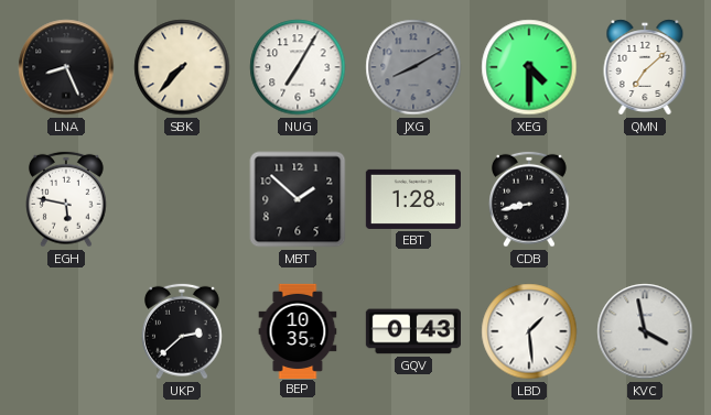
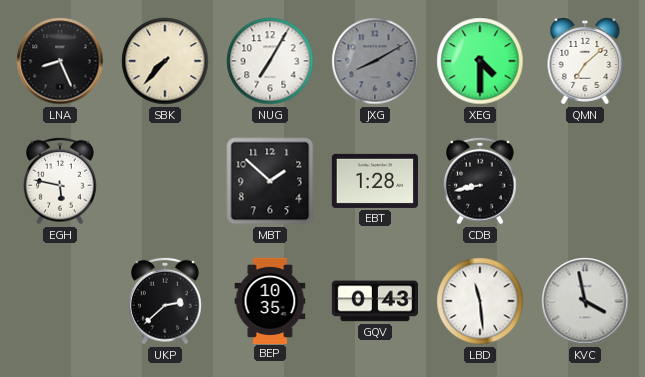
LBD: 1:29 -> 11:29
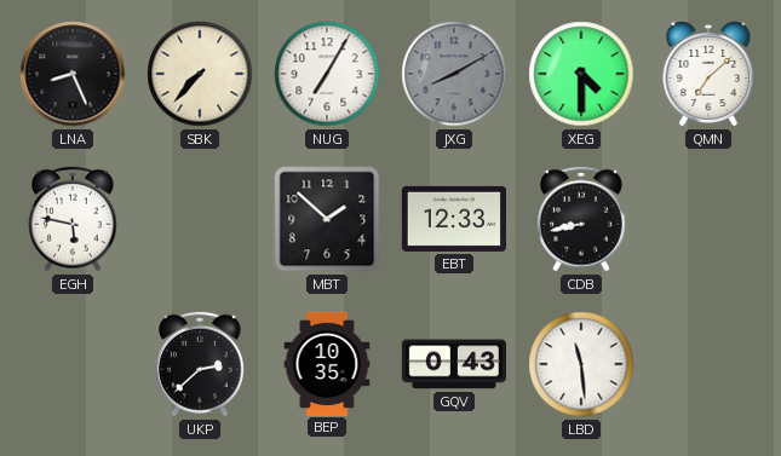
EBT: 1:28 -> 12:33
KVC: 3:58 -> none
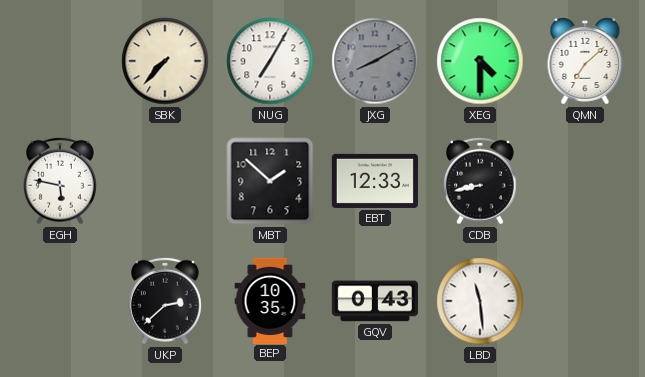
LNA: 8:26 -> none
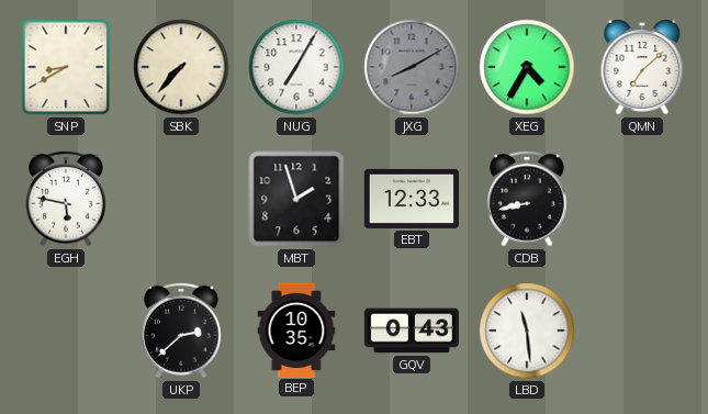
SNP: none -> 8:40
XEG: 4:30 -> 4:35
MBT: 1:52 -> 1:57
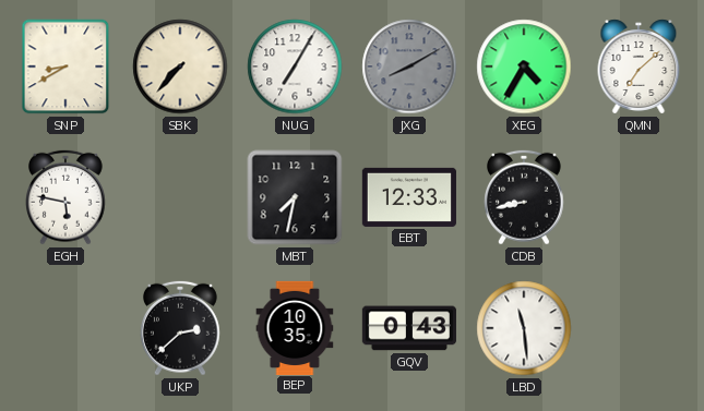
MBT: 1:57 -> 7:32
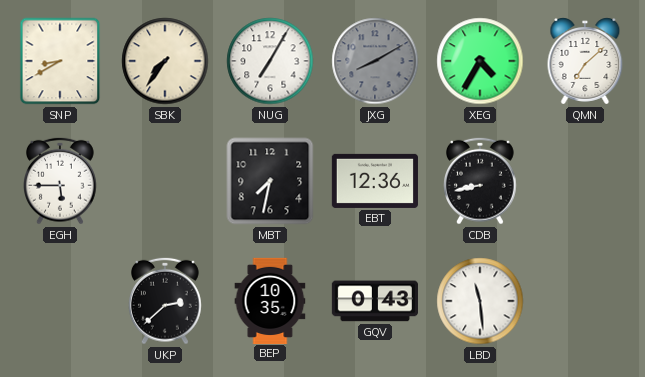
SBK: 7:37 -> 7:36
EGH: 5:47 -> 5:45
EBT: 12:33 -> 12:36
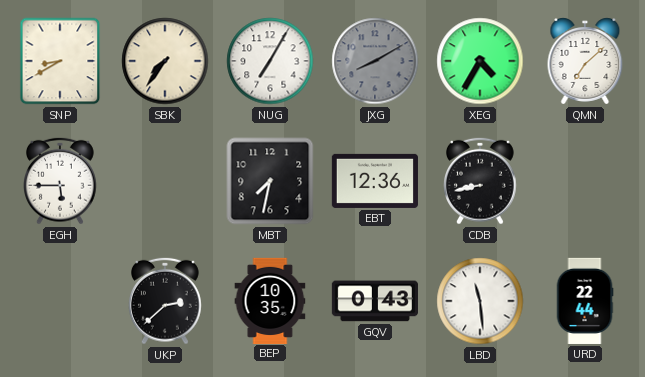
URD: none -> 22:44
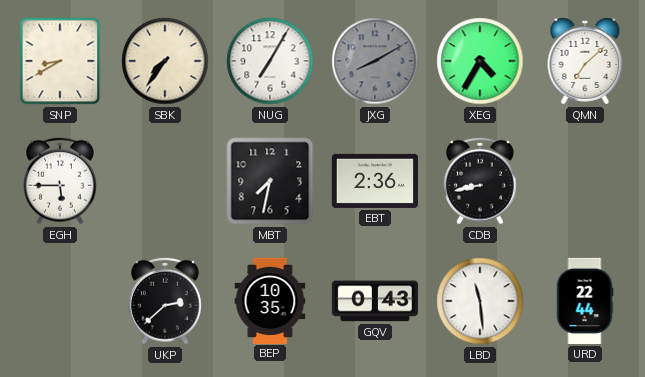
EBT: 12:36 -> 2:36
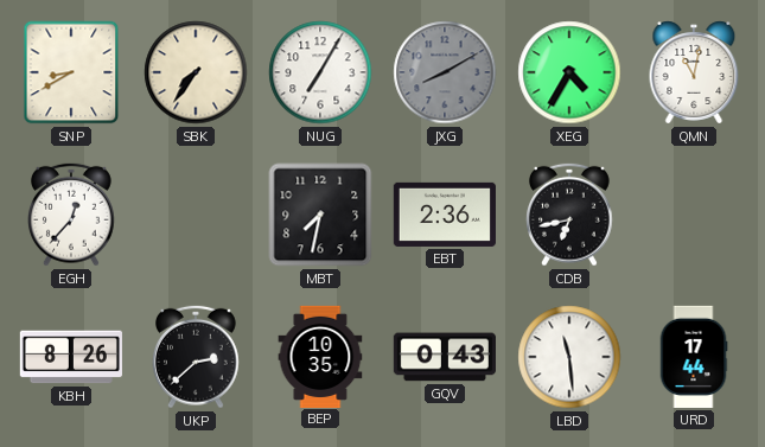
QMN: 7:08 -> 11:02
EGH: 5:45 -> 12:37
CDB: 8:43 -> 6:43
KBH: none -> 8:26
URD: 22:44 -> 17:44
